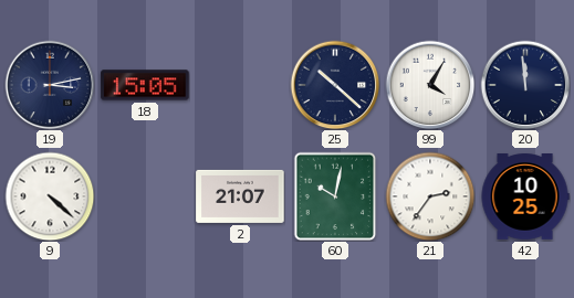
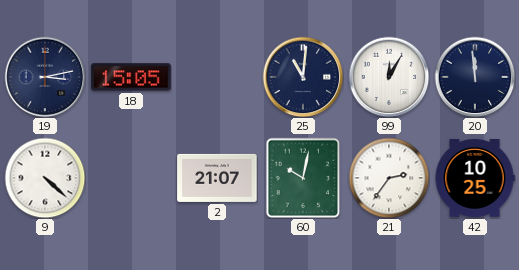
25: 10:22 -> 11:01
99: 4:05 -> 12:05
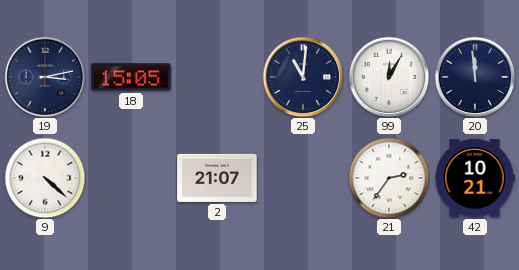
60: 10:02 -> none
42: 10:25 -> 10:21
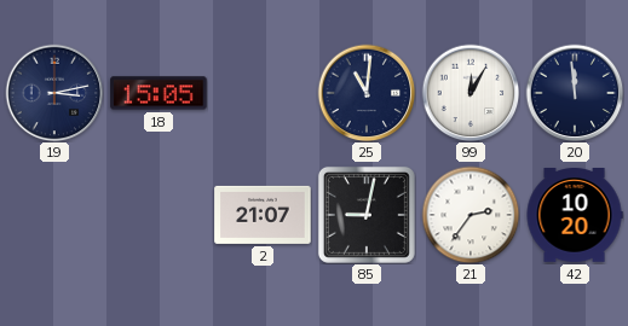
9: 4:22 -> none
85: none -> 9:02
42: 10:21 -> 10:20
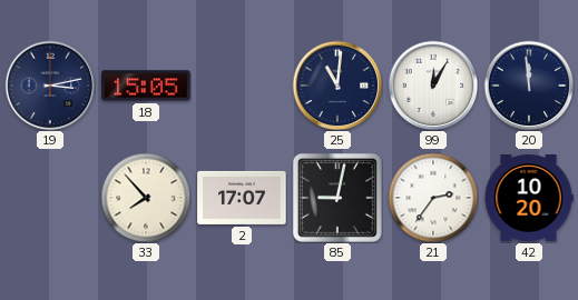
33: none -> 7:53
2: 21:07 -> 17:07
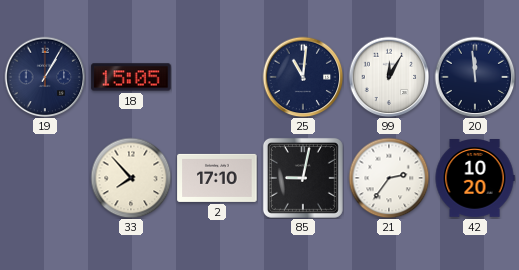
19: 3:13 -> 1:05
2: 17:07 -> 17:10
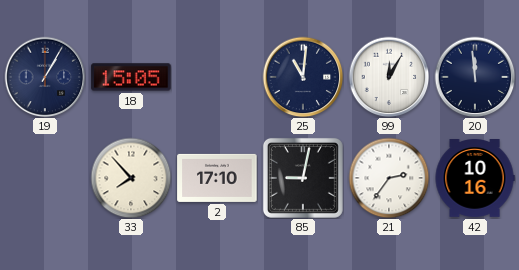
42: 10:20 -> 10:16
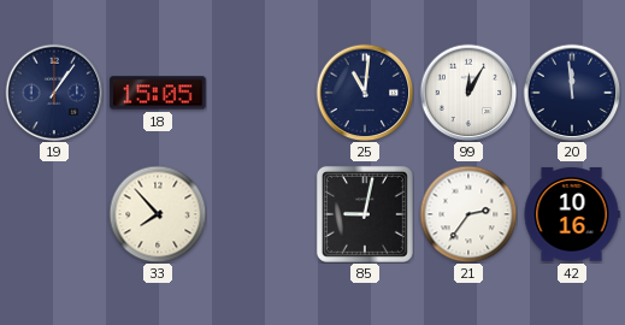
19: 1:05 -> 1:06
2: 17:10 -> none
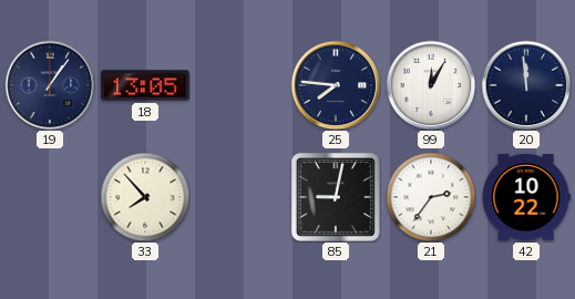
18: 15:05 -> 13:05
25: 11:01 -> 7:46
42: 10:16 -> 10:22
